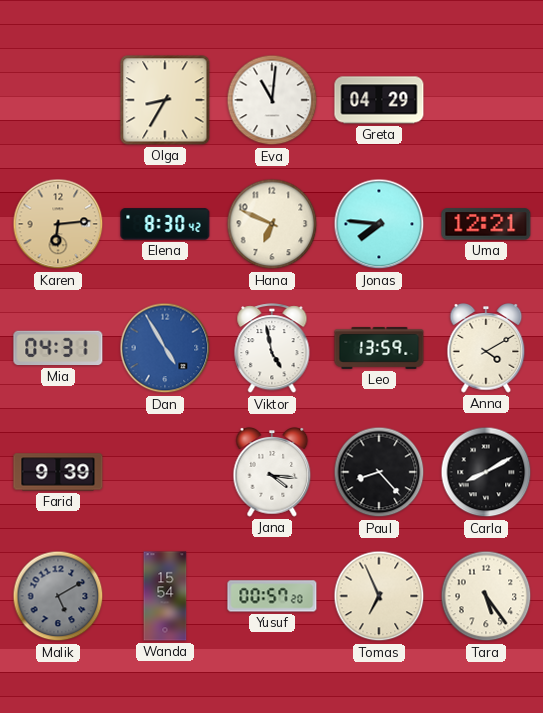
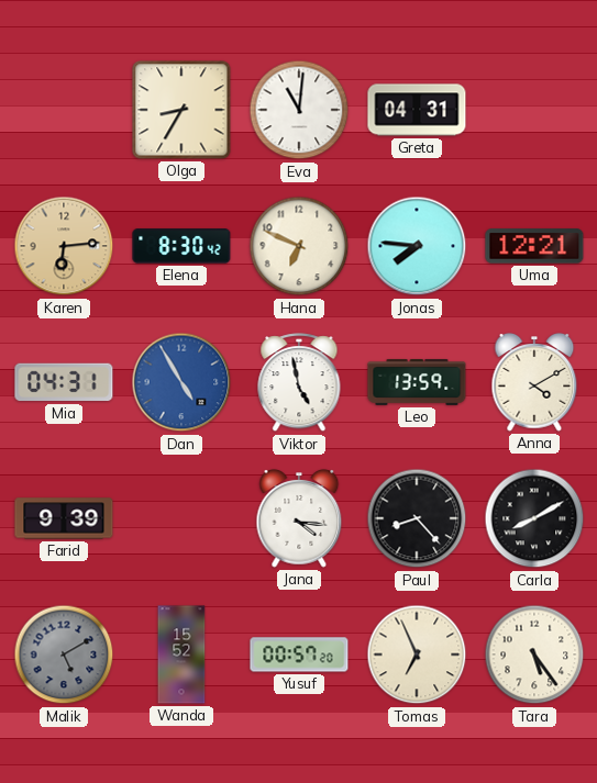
Greta: 04:29 -> 04:31
Wanda: 15:54 -> 15:52
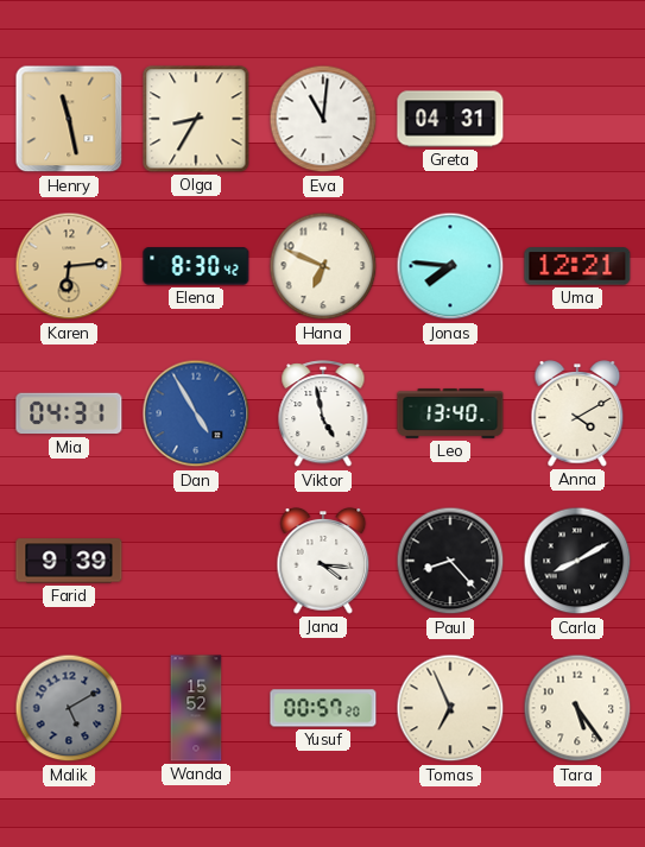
Henry: none -> 11:28
Leo: 13:59 -> 13:40
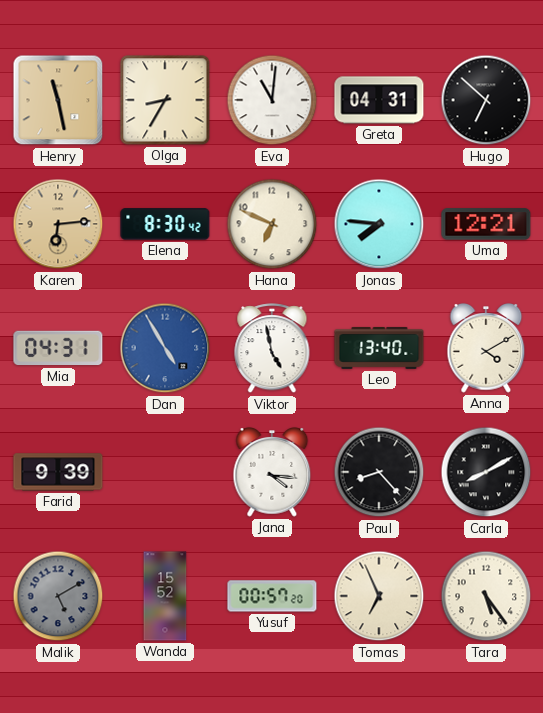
Hugo: none -> 6:52
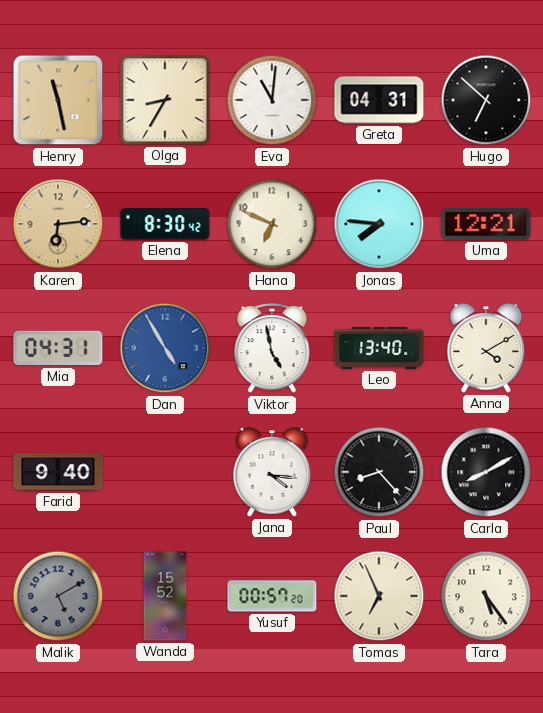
Farid: 9:39 -> 9:40
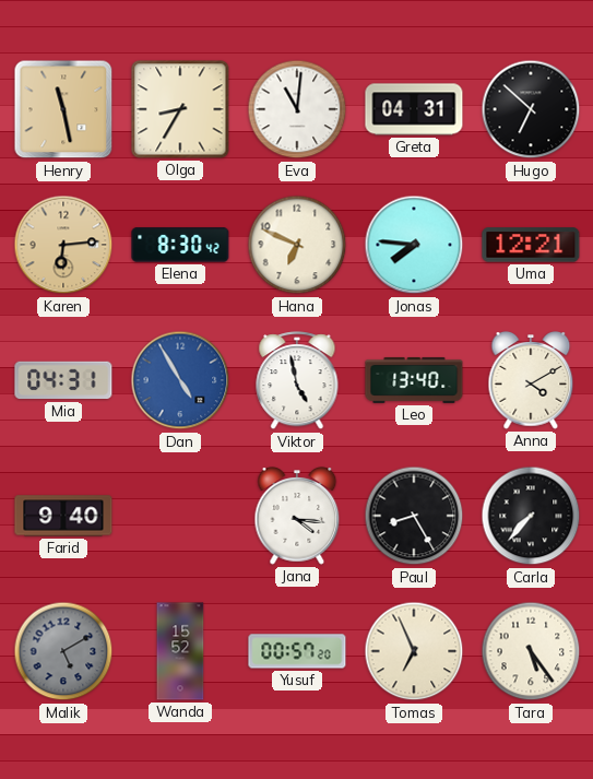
Paul: 8:23 -> 8:25
Carla: 8:10 -> 7:37
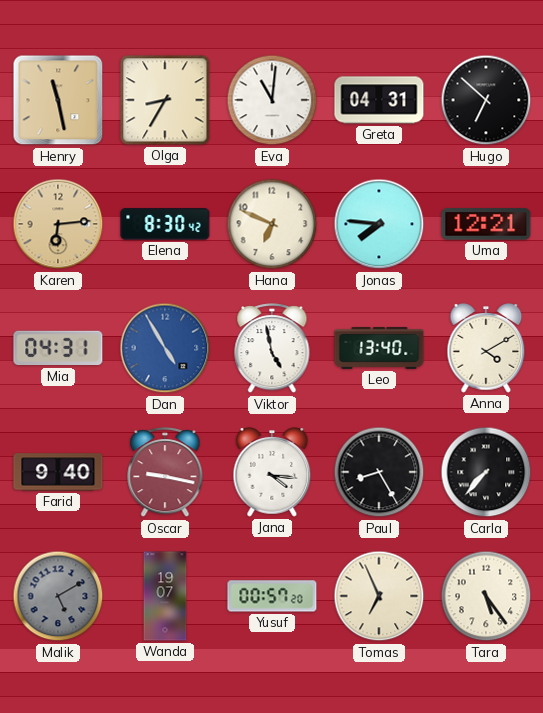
Oscar: none -> 9:17
Wanda: 15:52 -> 19:07
